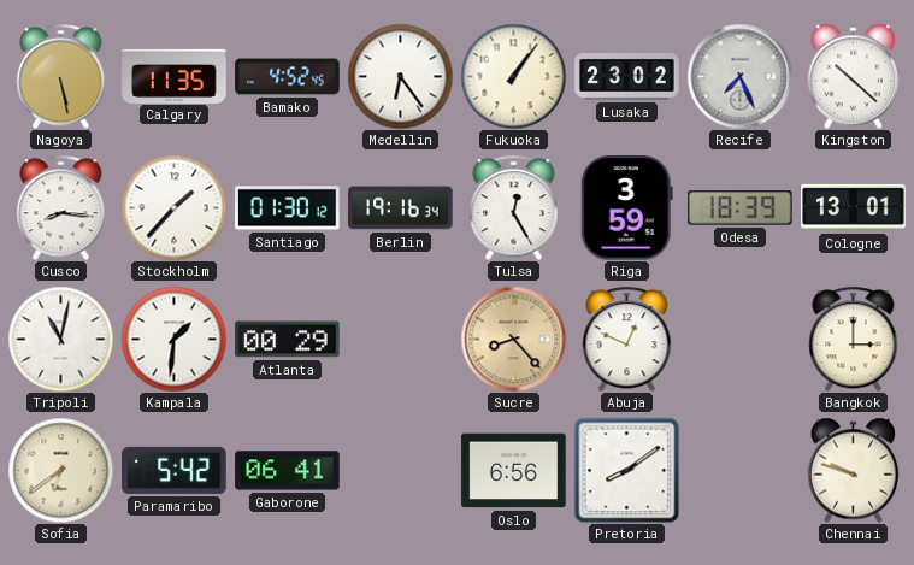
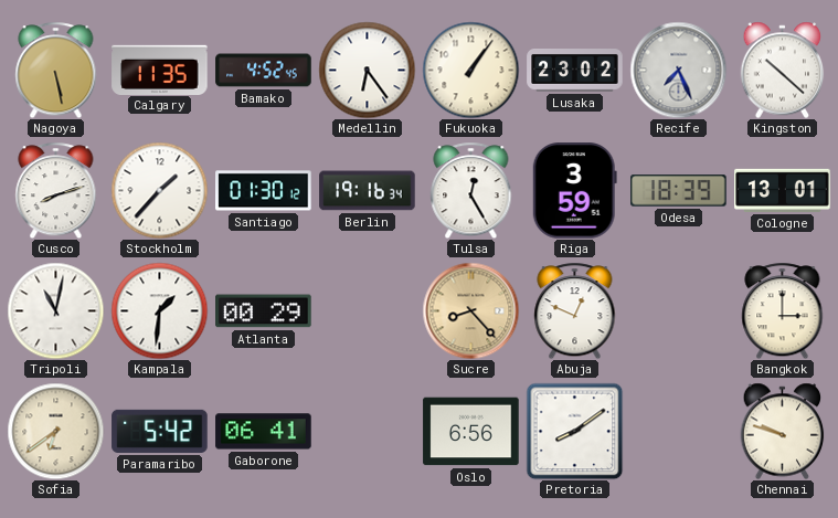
Cusco: 8:16 -> 8:12
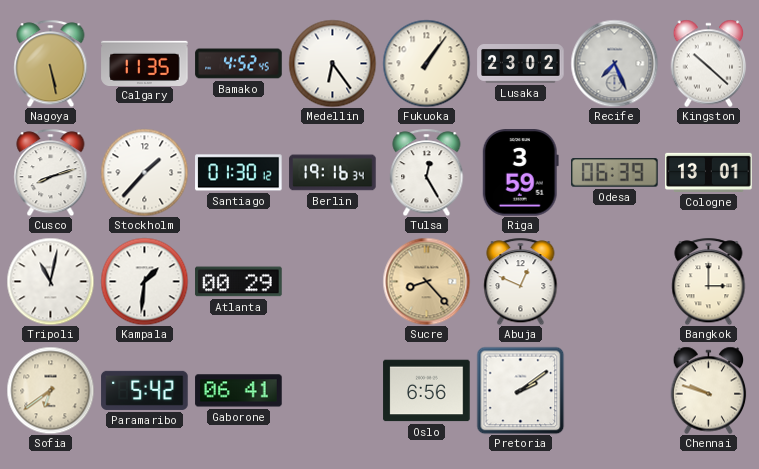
Odesa: 18:39 -> 06:39
Pretoria: 8:09 -> 2:09
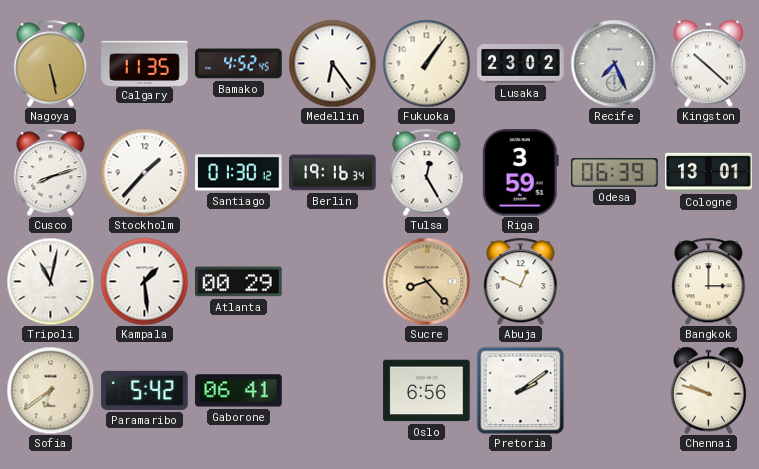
Kampala: 1:31 -> 1:29
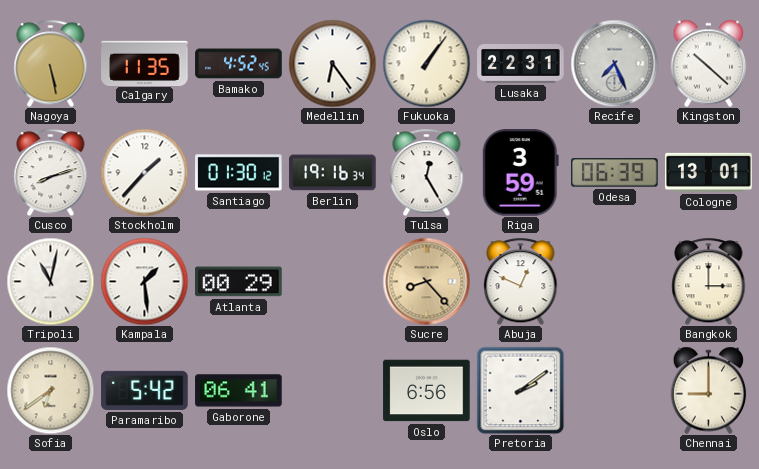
Lusaka: 23:02 -> 22:31
Chennai: 9:48 -> 9:00
